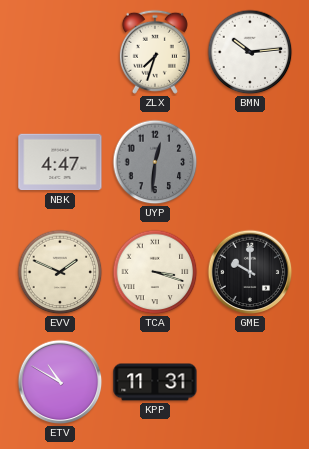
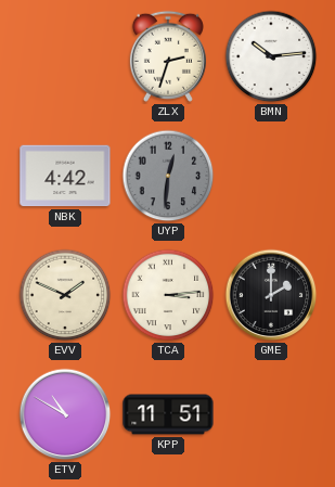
ZLX: 7:33 -> 2:33
NBK: 4:47 -> 4:42
TCA: 3:18 -> 3:14
GME: 10:00 -> 2:00
KPP: 11:31 -> 11:51
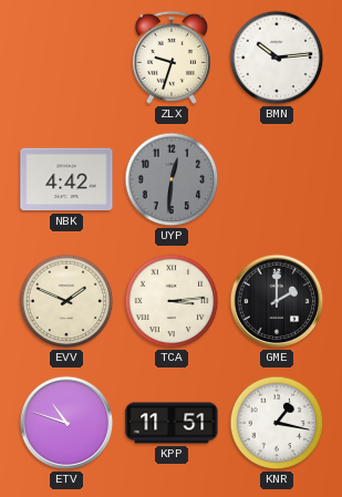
ZLX: 2:33 -> 9:33
ETV: 10:50 -> 10:48
KNR: none -> 1:17
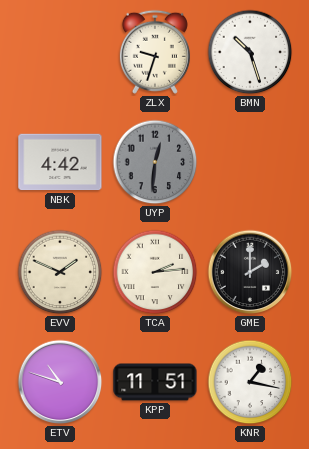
BMN: 10:14 -> 10:27
TCA: 3:14 -> 2:14
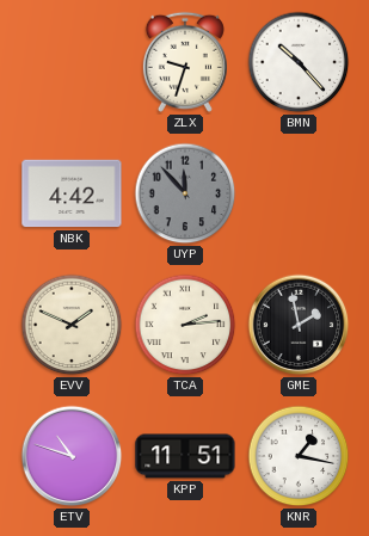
BMN: 10:27 -> 10:23
UYP: 12:31 -> 11:53
GME: 2:00 -> 1:58
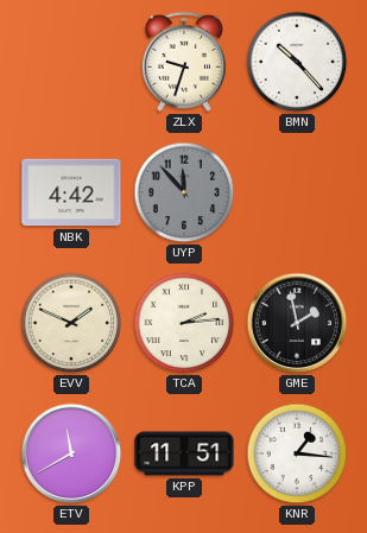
ETV: 10:48 -> 11:40
KNR: 1:17 -> 1:16
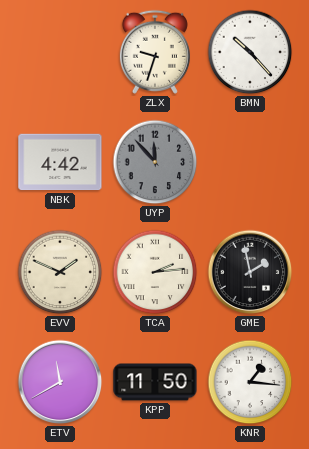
KPP: 11:51 -> 11:50
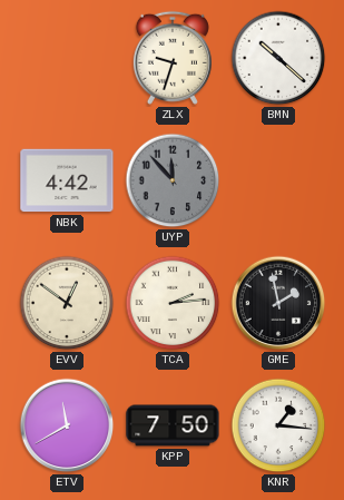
BMN: 10:23 -> 10:22
EVV: 1:49 -> 12:51
KPP: 11:50 -> 7:50
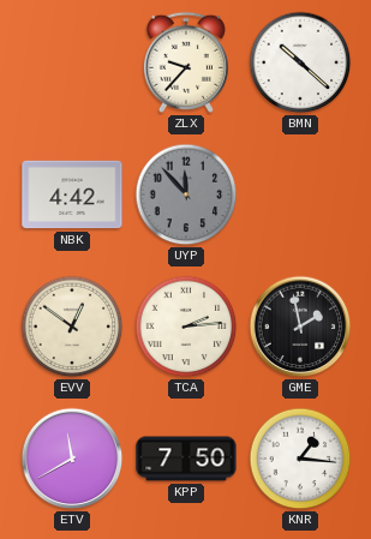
ZLX: 9:33 -> 9:37
